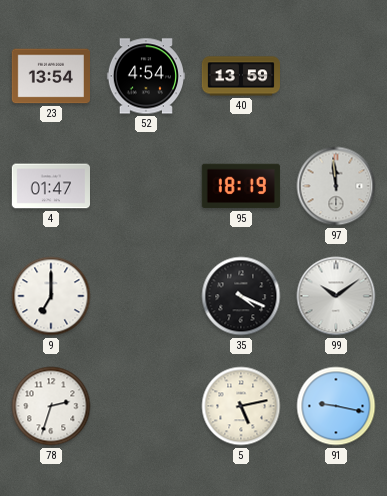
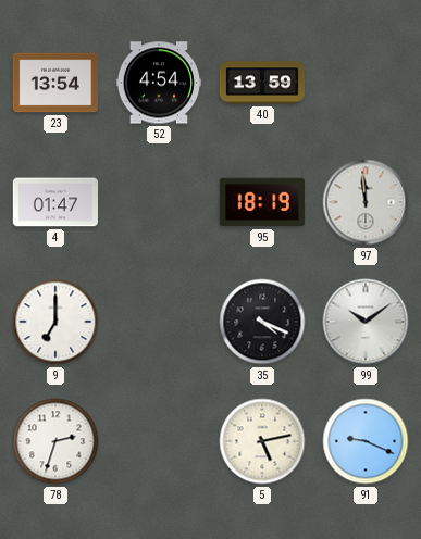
91: 9:17 -> 9:19
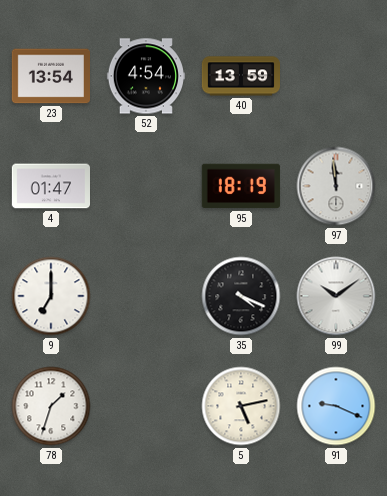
78: 2:33 -> 1:33
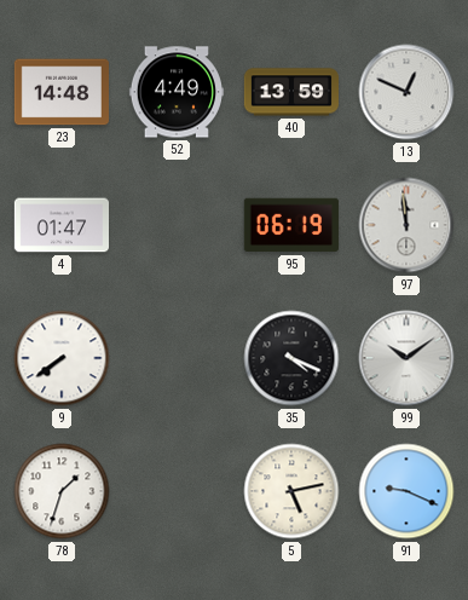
23: 13:54 -> 14:48
52: 4:54 -> 4:49
13: none -> 12:49
95: 18:19 -> 06:19
9: 7:00 -> 7:39
